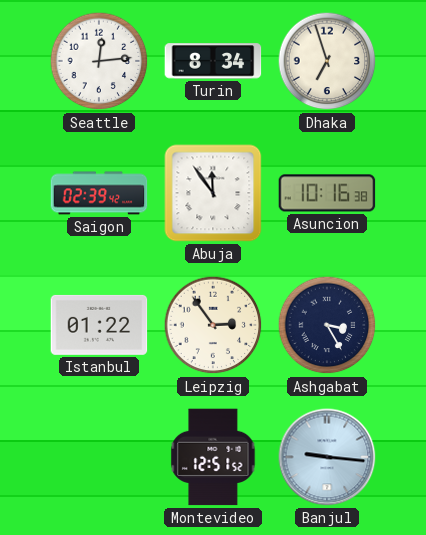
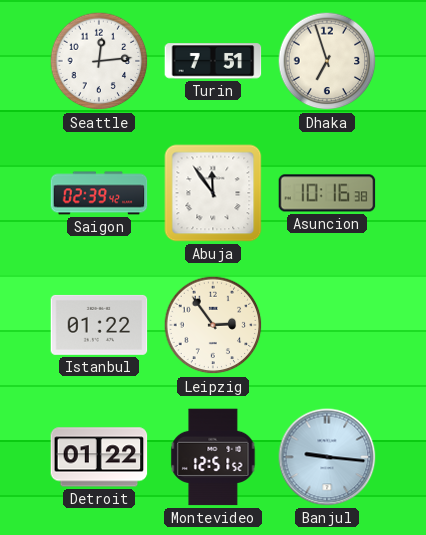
Turin: 8:34 -> 7:51
Ashgabat: 3:25 -> none
Detroit: none -> 01:22
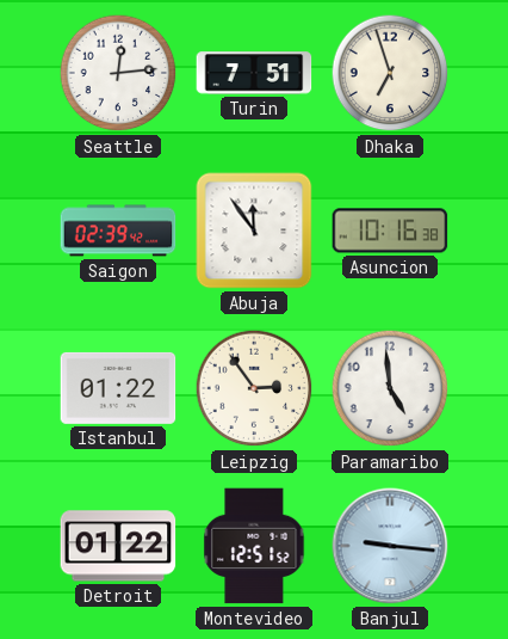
Paramaribo: none -> 4:59
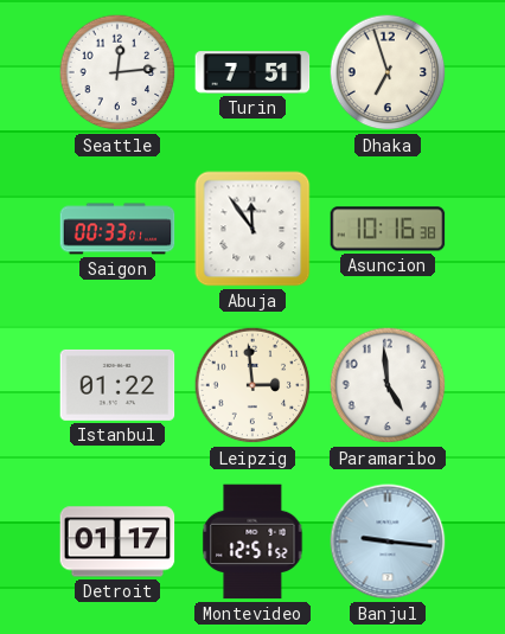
Saigon: 02:39 -> 00:33
Leipzig: 2:54 -> 2:59
Detroit: 01:22 -> 01:17
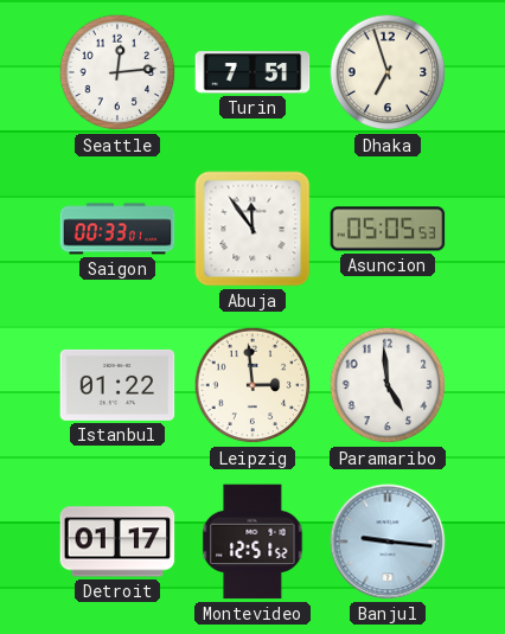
Asuncion: 10:16 -> 05:05
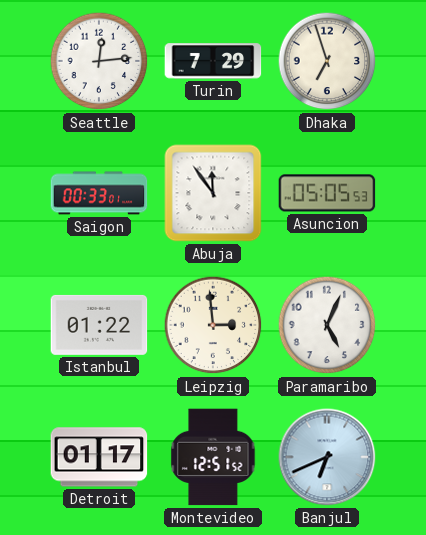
Turin: 7:51 -> 7:29
Paramaribo: 4:59 -> 5:04
Banjul: 9:16 -> 6:41
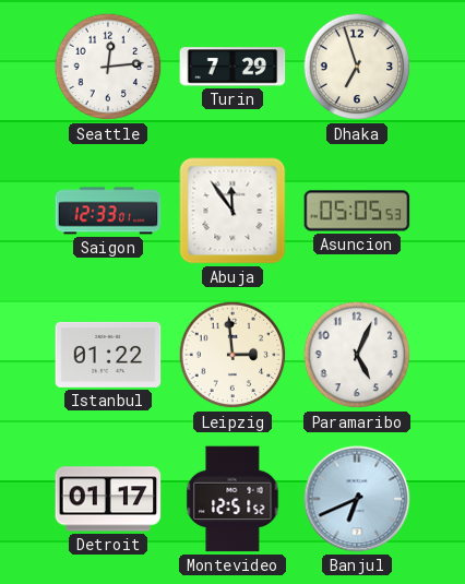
Saigon: 00:33 -> 12:33
